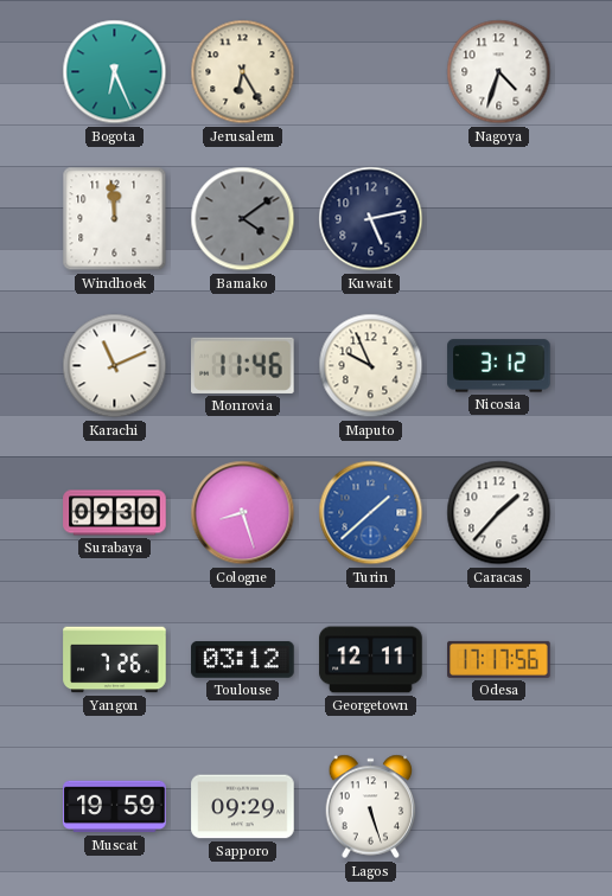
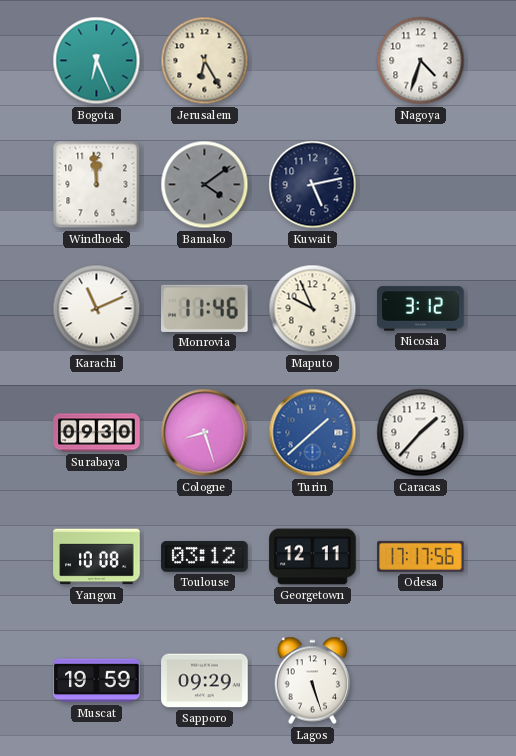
Yangon: 7:26 -> 10:08
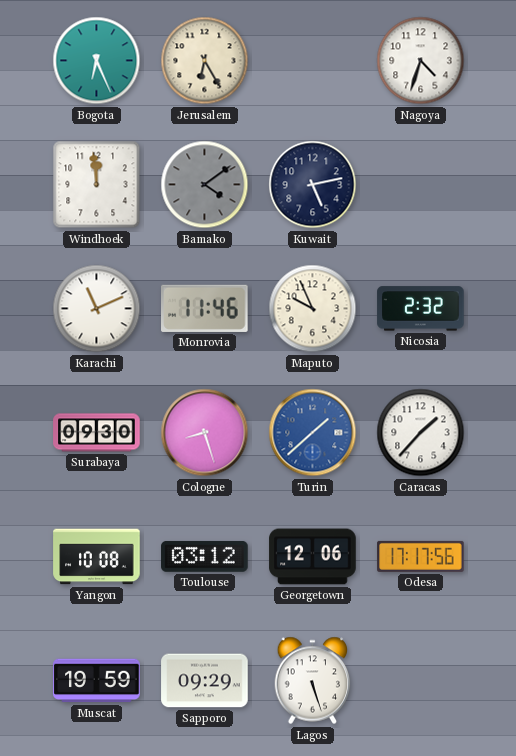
Nicosia: 3:12 -> 2:32
Georgetown: 12:11 -> 12:06
